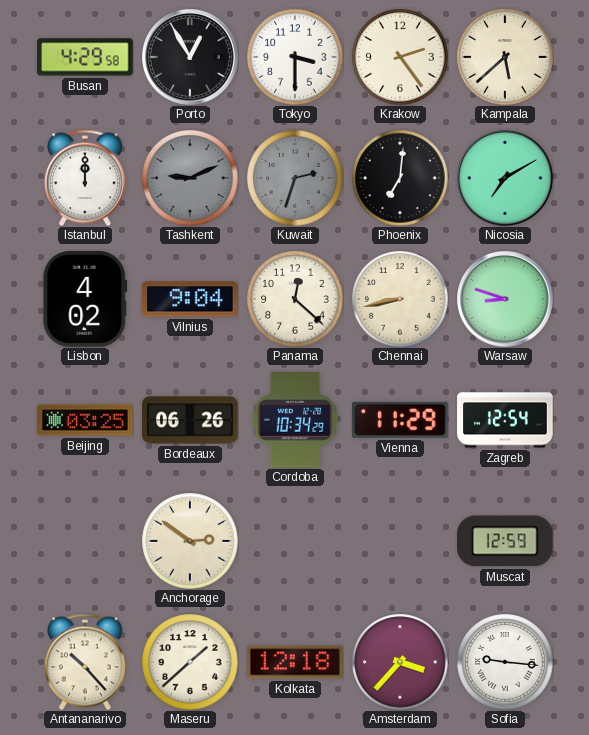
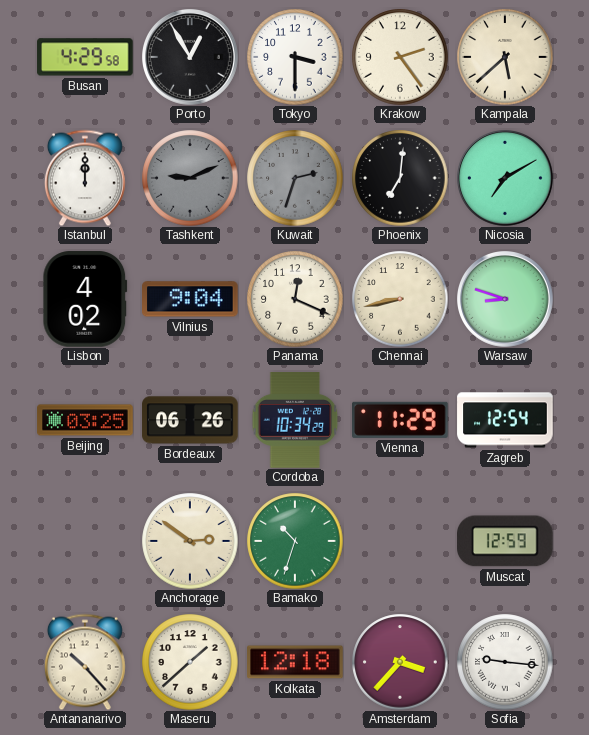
Panama: 12:22 -> 12:19
Bamako: none -> 10:33
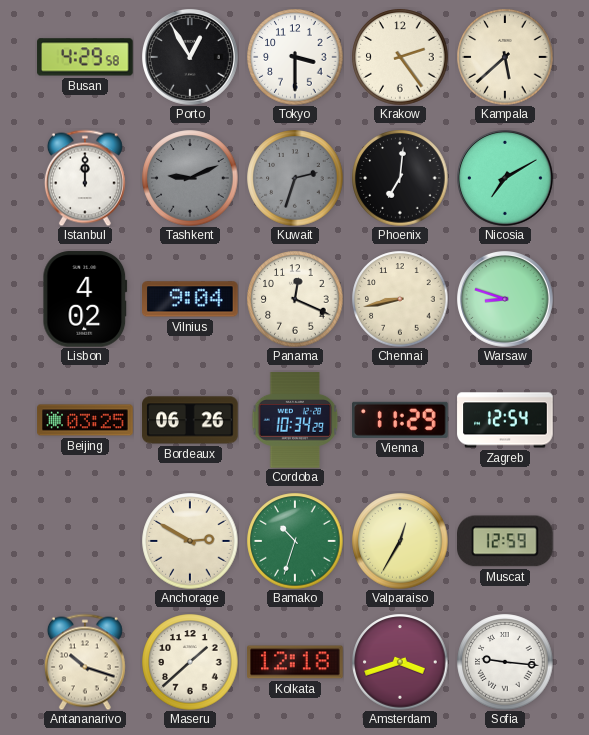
Anchorage: 2:51 -> 2:50
Valparaiso: none -> 12:35
Antananarivo: 10:23 -> 10:18
Amsterdam: 3:37 -> 3:42
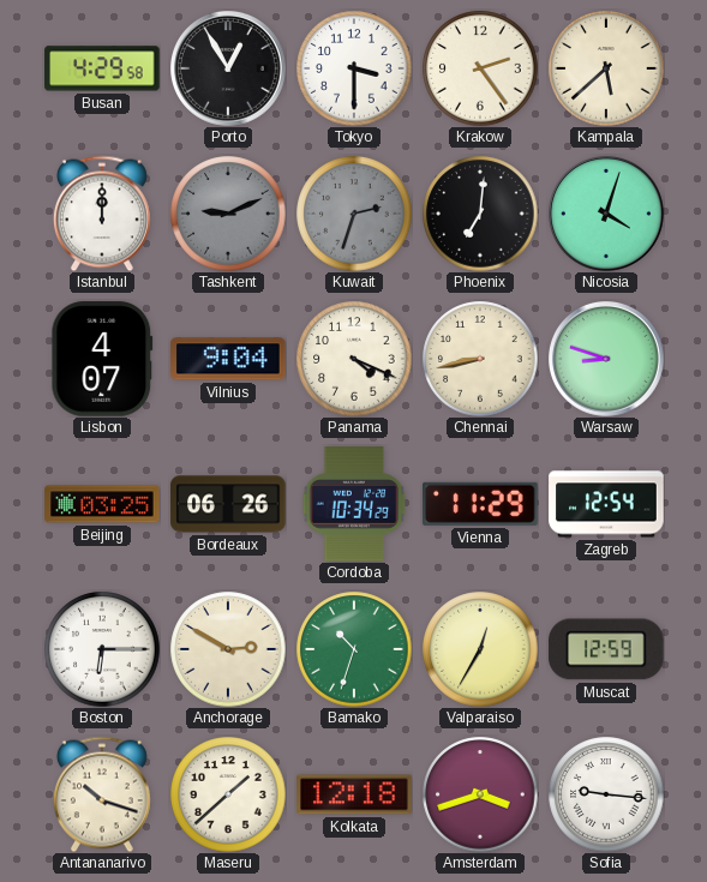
Nicosia: 7:10 -> 4:03
Lisbon: 4:02 -> 4:07
Panama: 12:19 -> 4:19
Boston: none -> 6:15
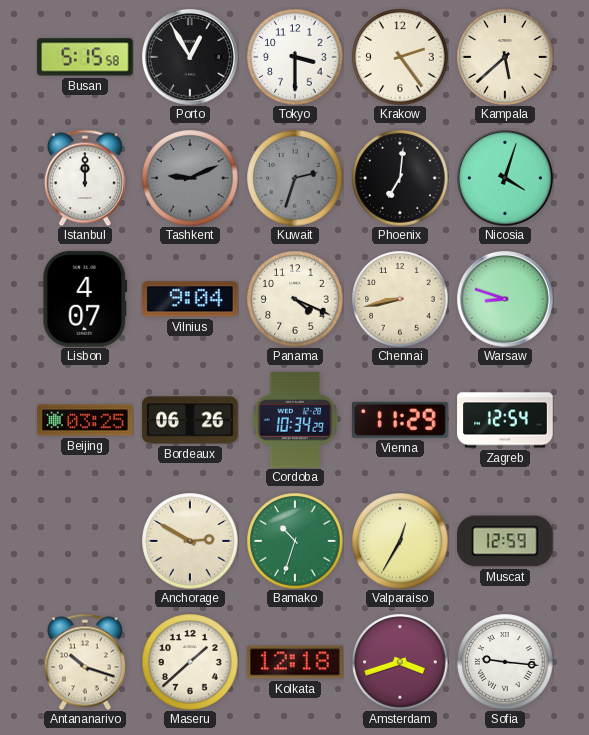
Busan: 4:29 -> 5:15
Boston: 6:15 -> none
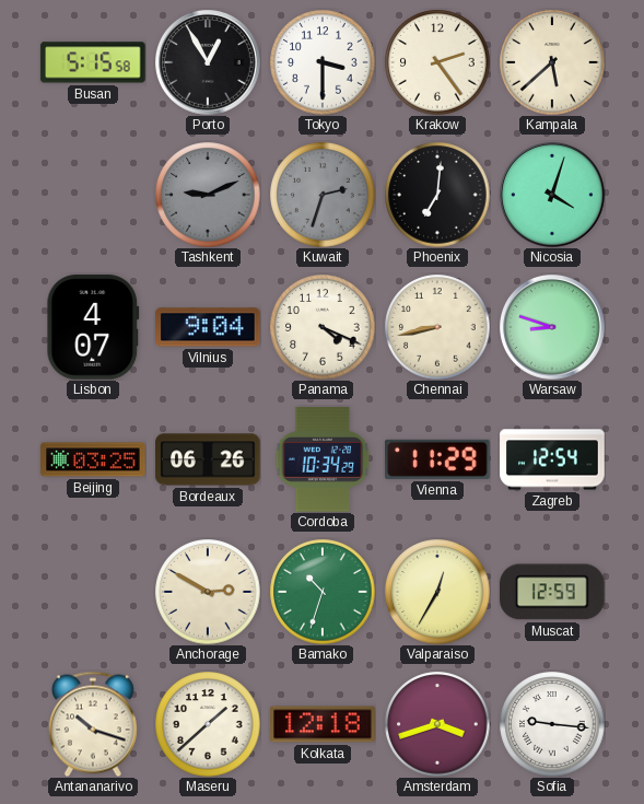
Istanbul: 12:00 -> none
